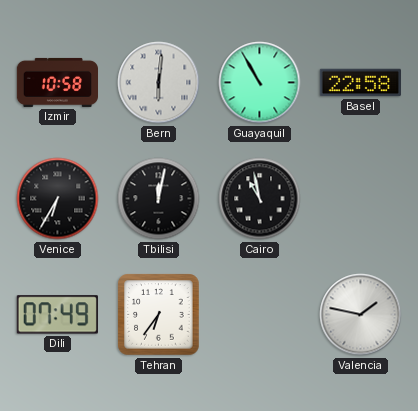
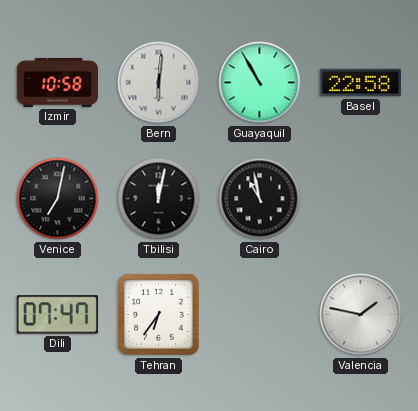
Venice: 6:35 -> 7:02
Dili: 07:49 -> 07:47
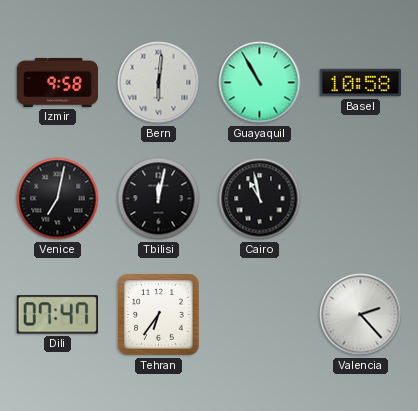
Izmir: 10:58 -> 9:58
Basel: 22:58 -> 10:58
Valencia: 1:47 -> 2:23
